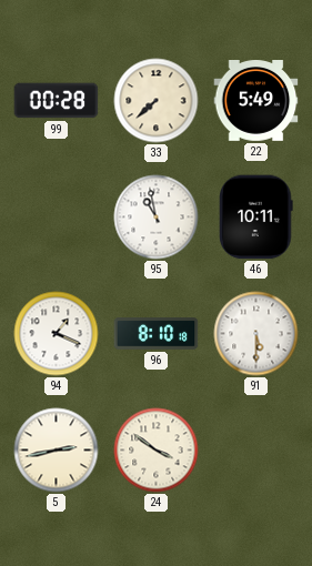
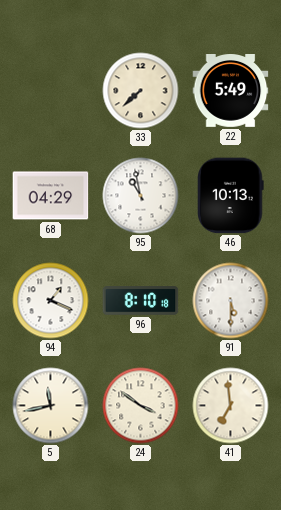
99: 00:28 -> none
68: none -> 04:29
46: 10:11 -> 10:13
5: 2:43 -> 11:43
41: none -> 6:59
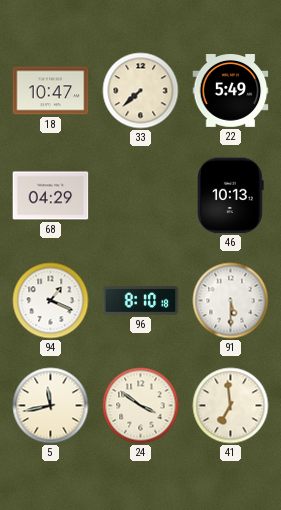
18: none -> 10:47
95: 10:58 -> none
